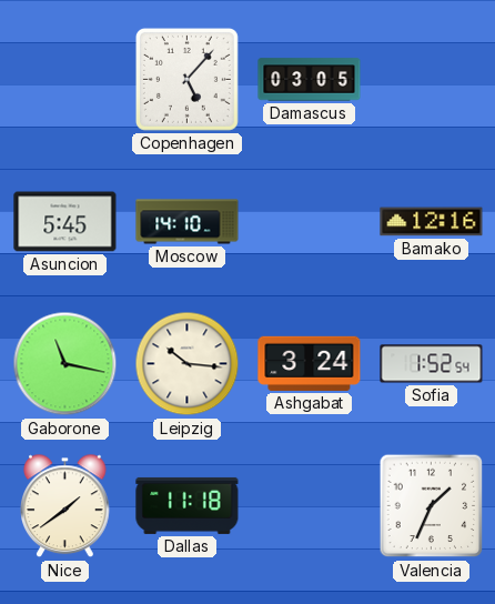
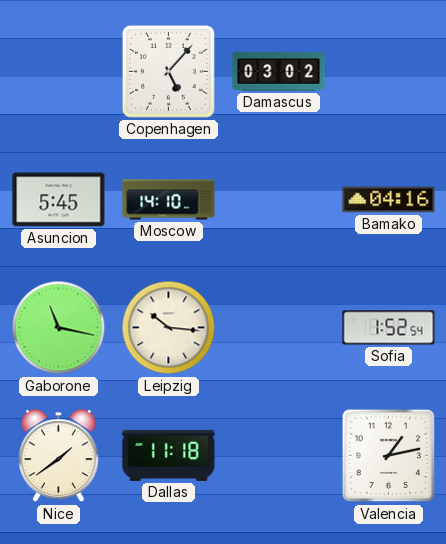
Damascus: 03:05 -> 03:02
Bamako: 12:16 -> 04:16
Ashgabat: 3:24 -> none
Valencia: 1:34 -> 1:13
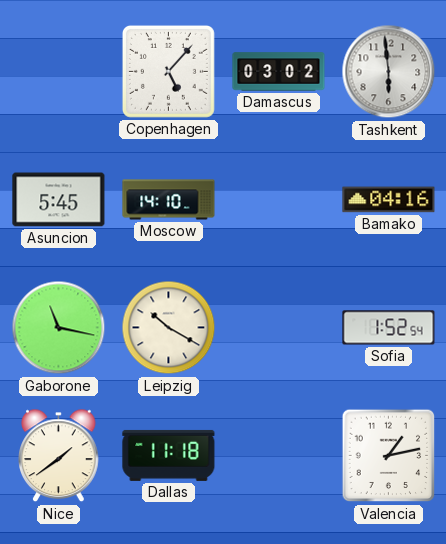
Tashkent: none -> 5:59
Leipzig: 10:16 -> 10:20
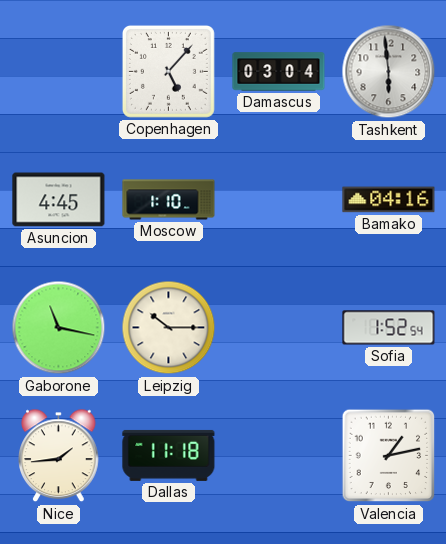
Damascus: 03:02 -> 03:04
Asuncion: 5:45 -> 4:45
Moscow: 14:10 -> 1:10
Leipzig: 10:20 -> 10:15
Nice: 1:39 -> 1:44
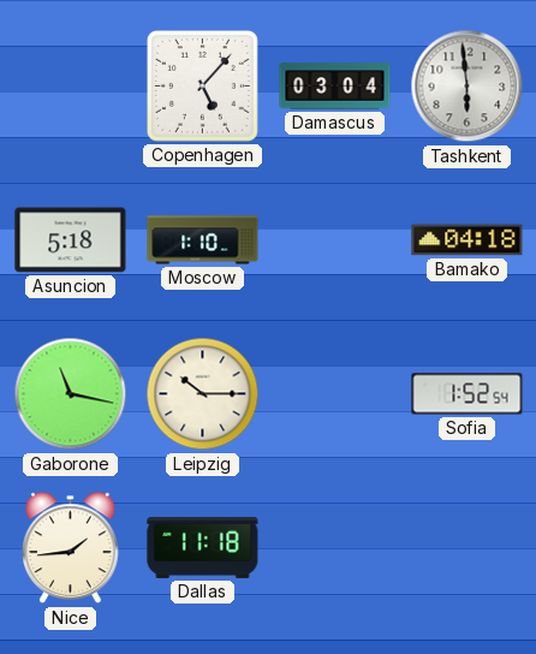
Asuncion: 4:45 -> 5:18
Bamako: 04:16 -> 04:18
Valencia: 1:13 -> none
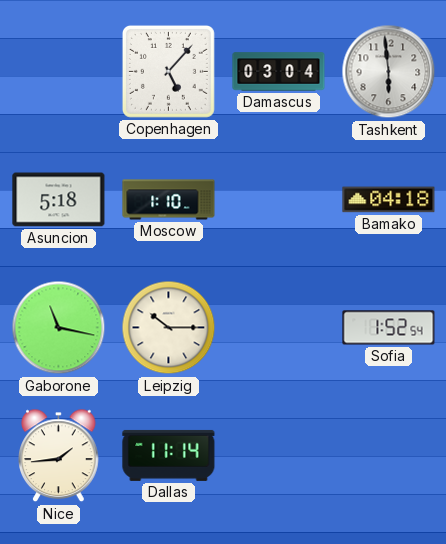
Dallas: 11:18 -> 11:14
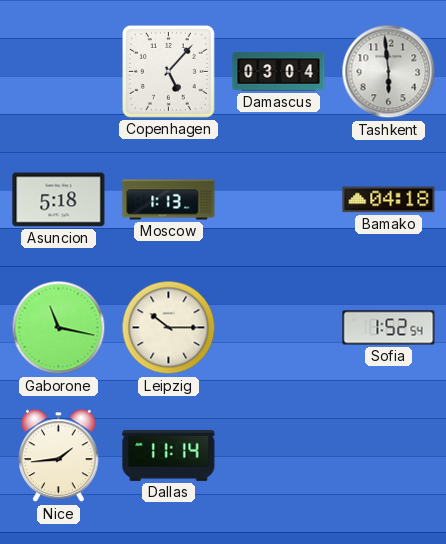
Moscow: 1:10 -> 1:13
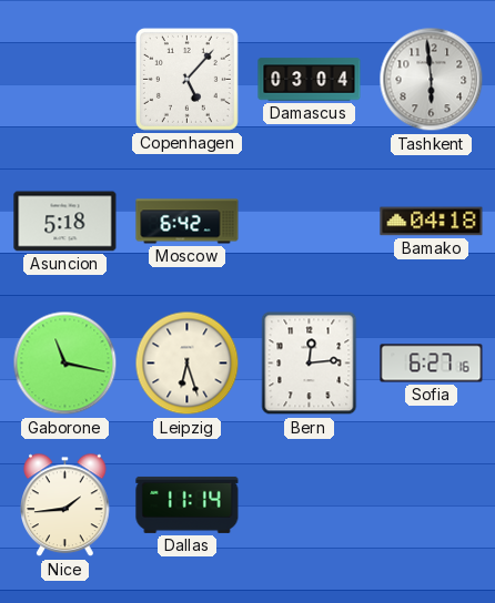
Moscow: 1:13 -> 6:42
Leipzig: 10:15 -> 6:27
Bern: none -> 12:14
Sofia: 1:52 -> 6:27
